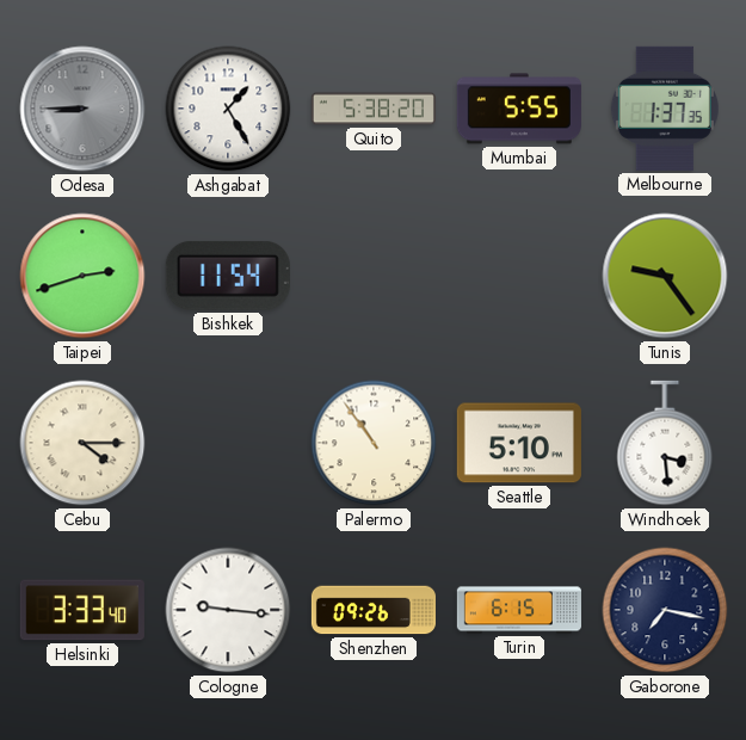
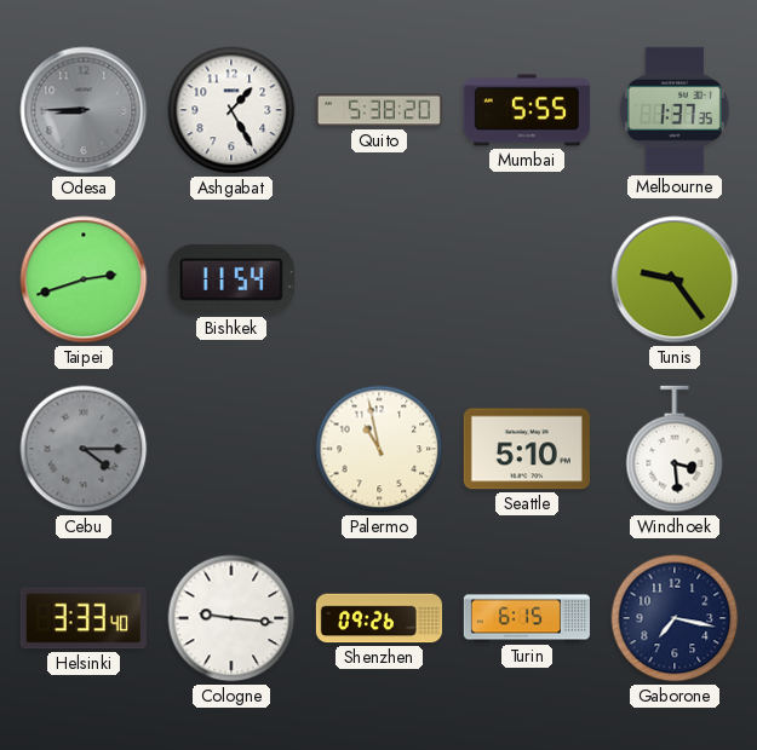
Cebu dial: cream -> grey
Palermo: 10:54 -> 10:58
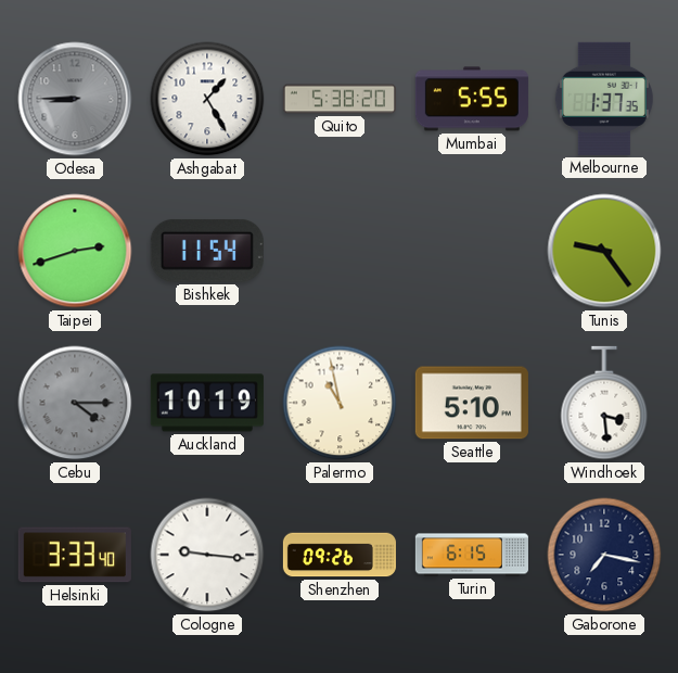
Auckland: none -> 10:19
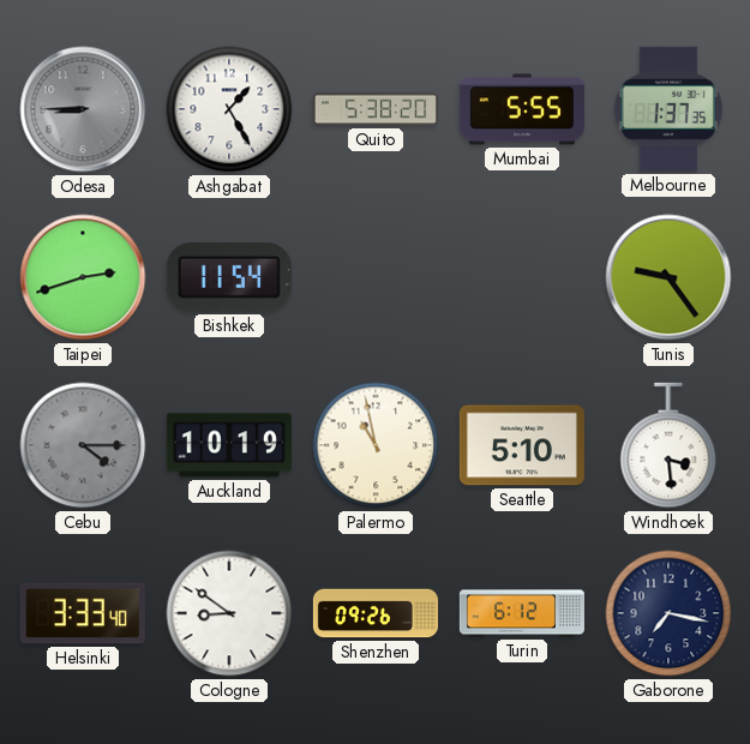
Cologne: 9:16 -> 8:51
Turin: 6:15 -> 6:12
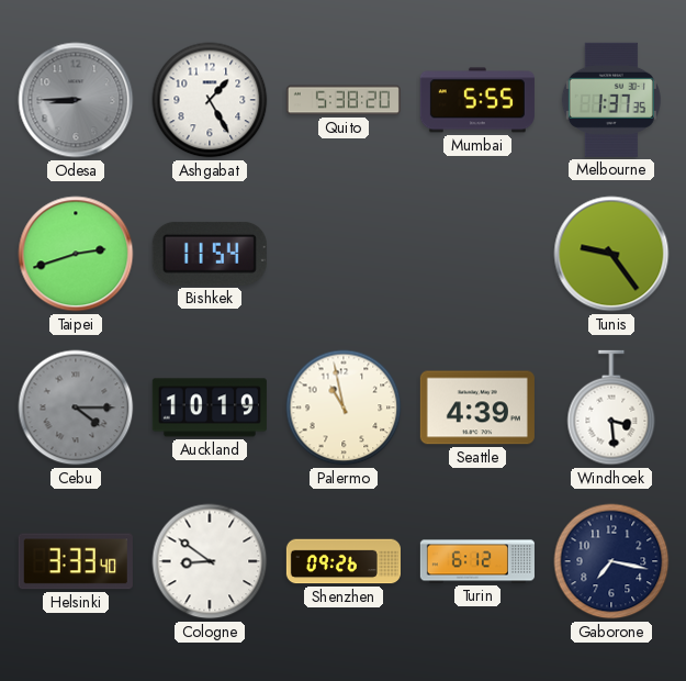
Seattle: 5:10 -> 4:39
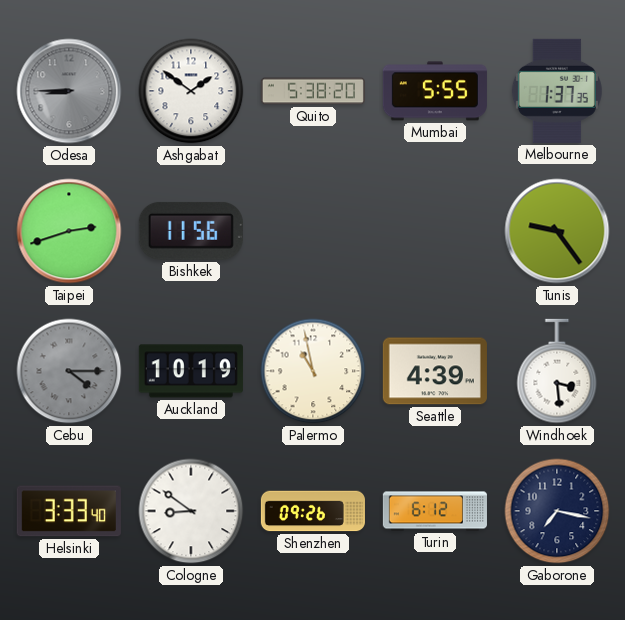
Ashgabat: 1:25 -> 1:51
Bishkek: 11:54 -> 11:56
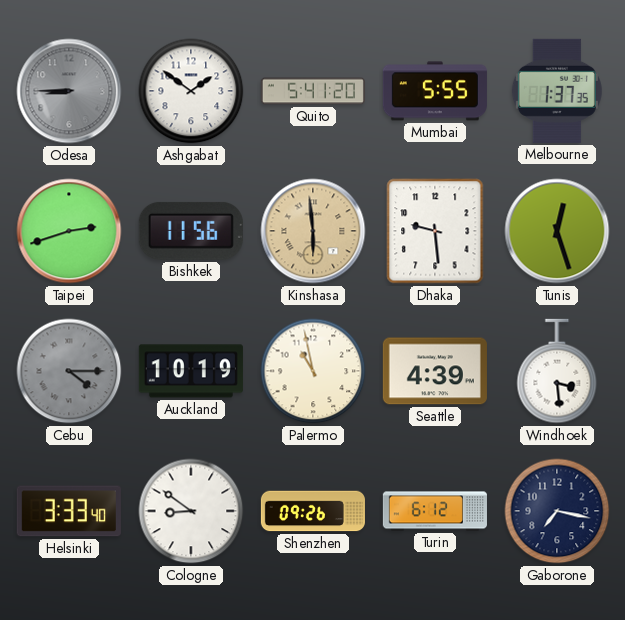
Quito: 5:38 -> 5:41
Kinshasa: none -> 5:59
Dhaka: none -> 9:29
Tunis: 9:24 -> 12:27
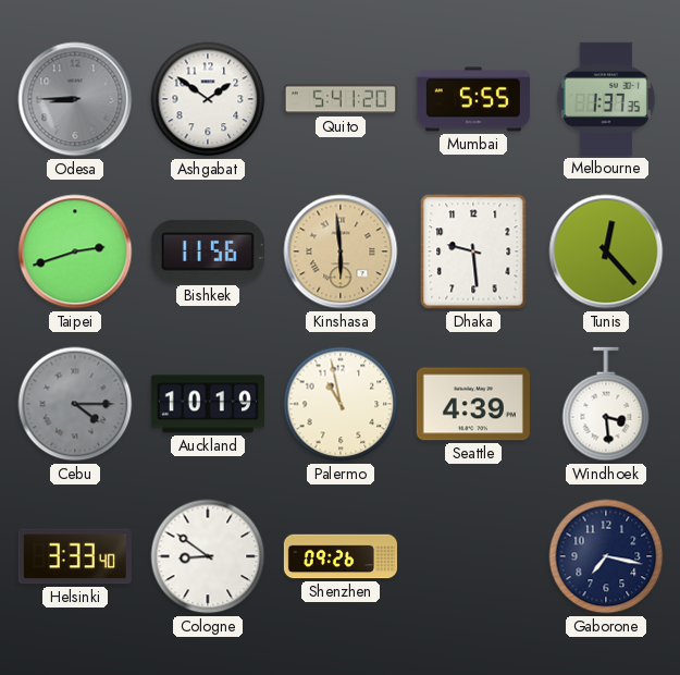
Tunis: 12:27 -> 12:23
Turin: 6:12 -> none
